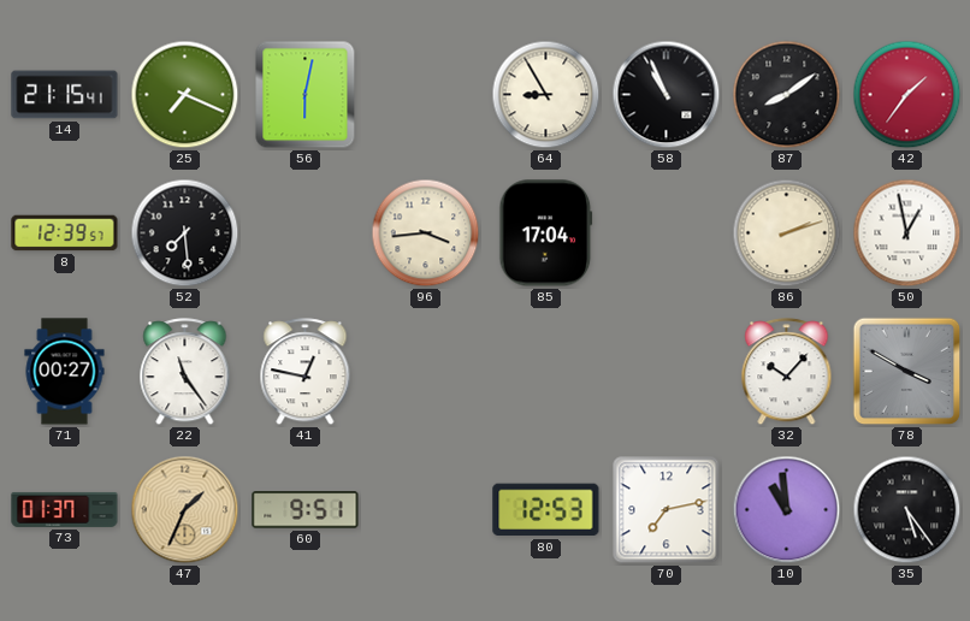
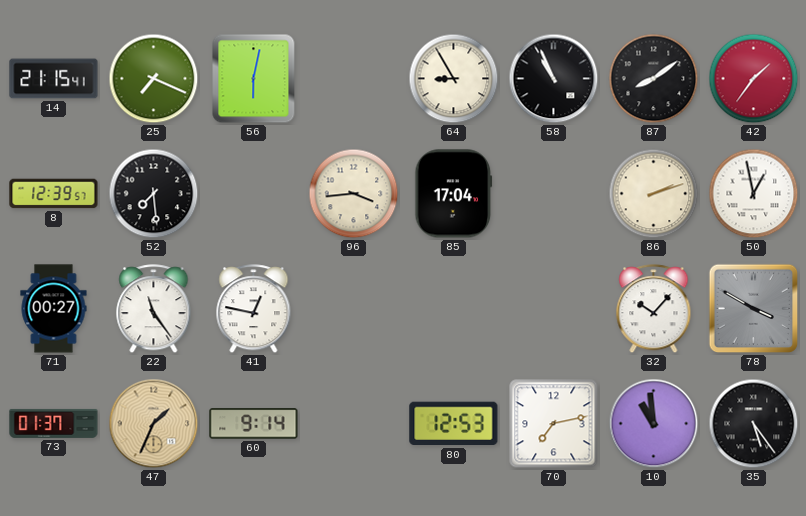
60: 9:51 -> 9:14
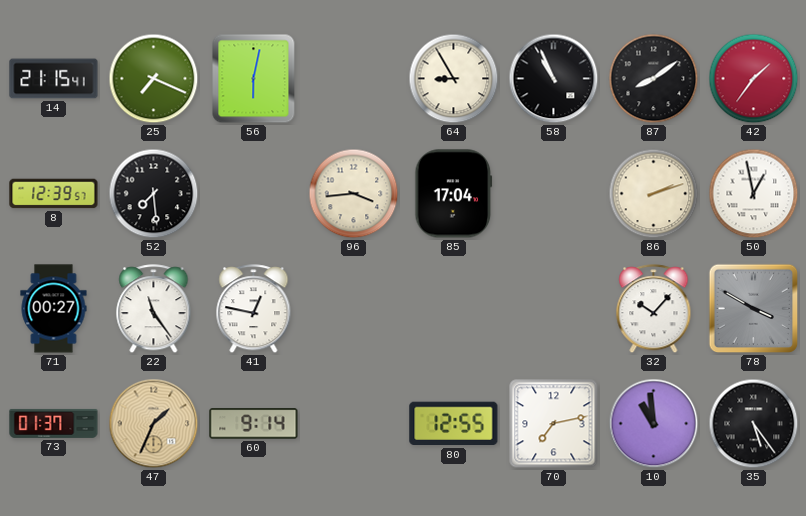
80: 12:53 -> 12:55
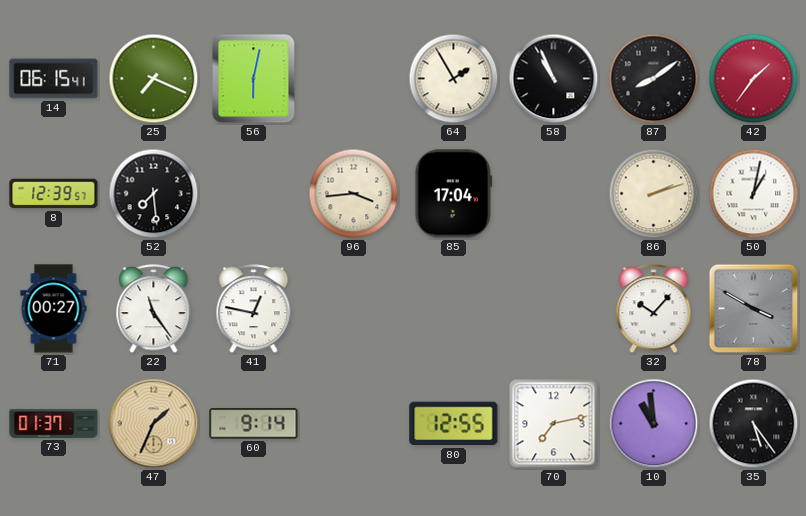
14: 21:15 -> 06:15
64: 8:55 -> 1:55
50: 12:58 -> 1:02
